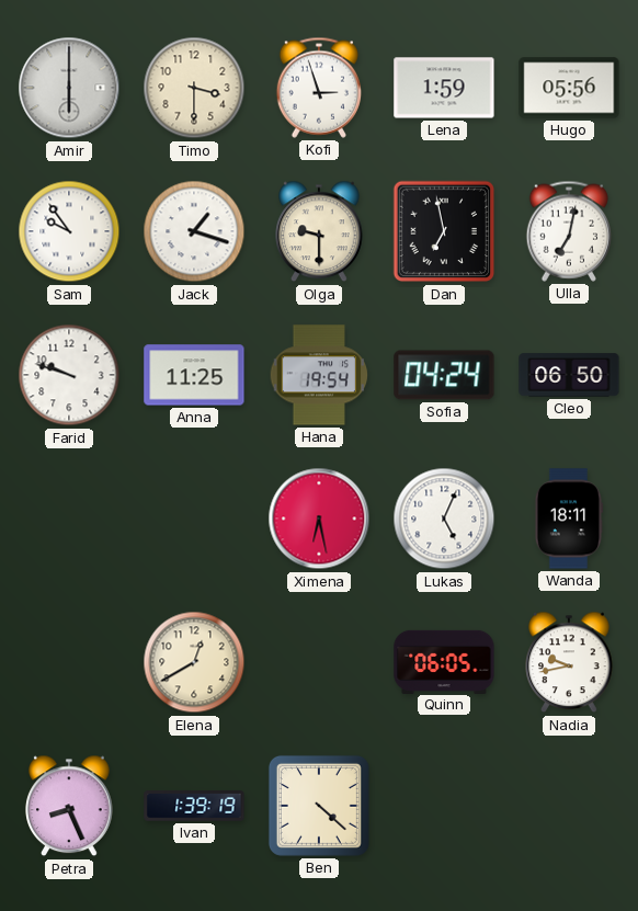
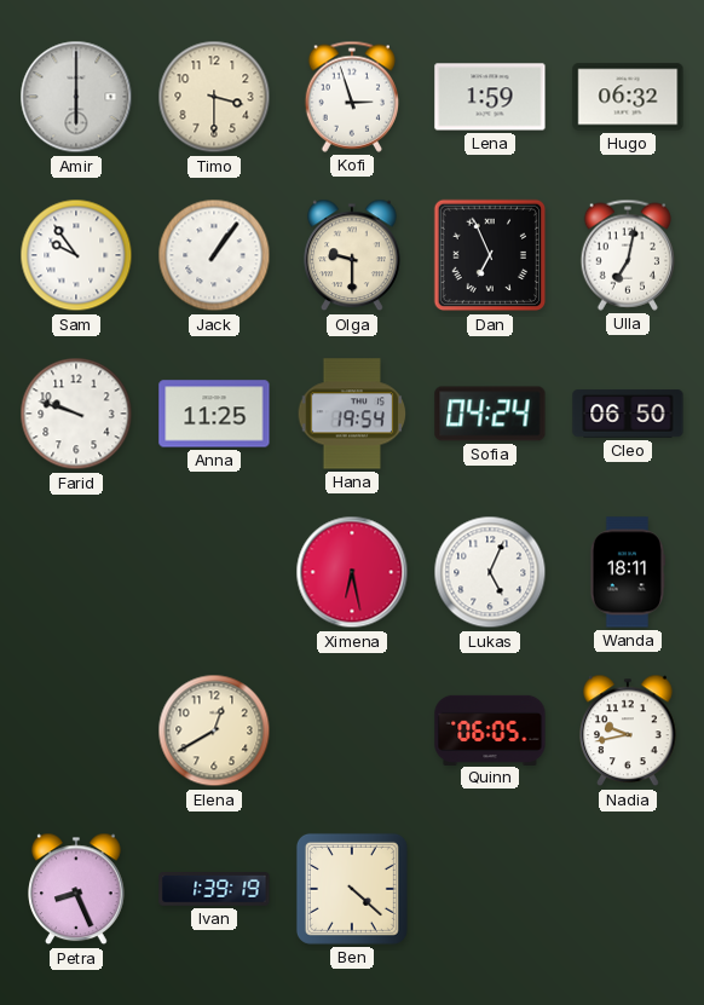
Hugo: 05:56 -> 06:32
Jack: 1:18 -> 1:06
Dan: 6:58 -> 6:56
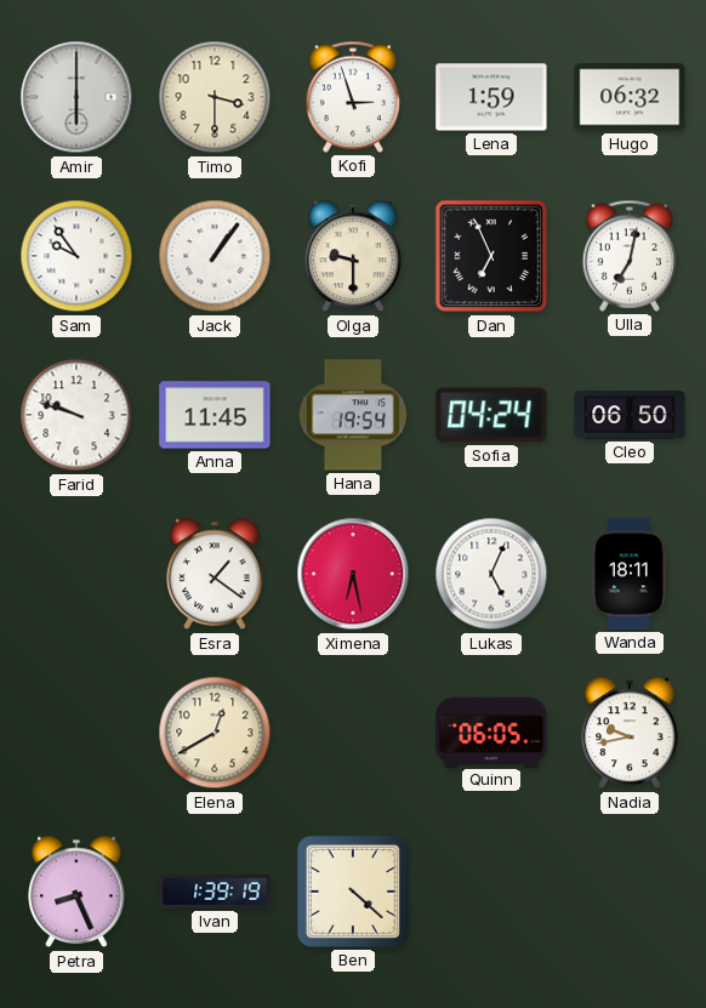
Anna: 11:25 -> 11:45
Esra: none -> 1:21
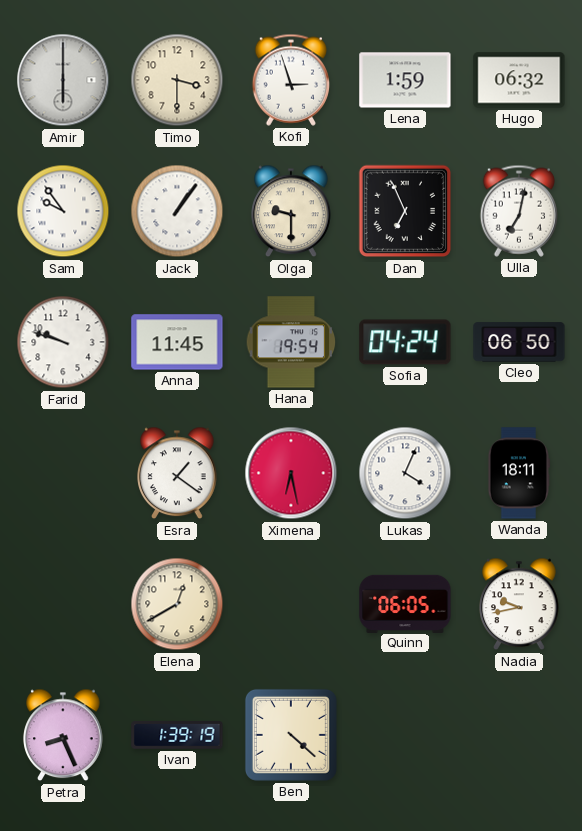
Lukas: 5:04 -> 4:04
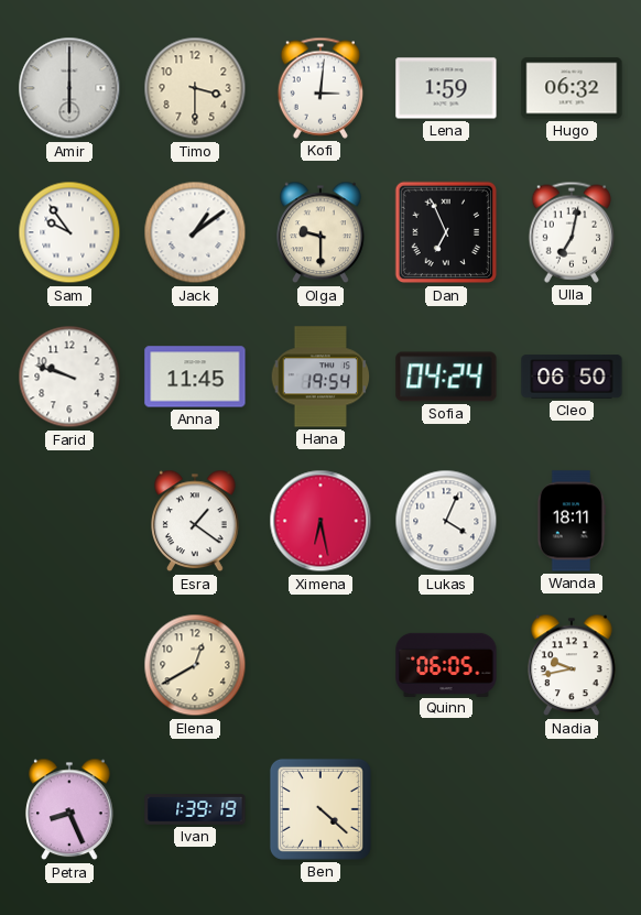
Kofi: 2:57 -> 3:01
Jack: 1:06 -> 1:09
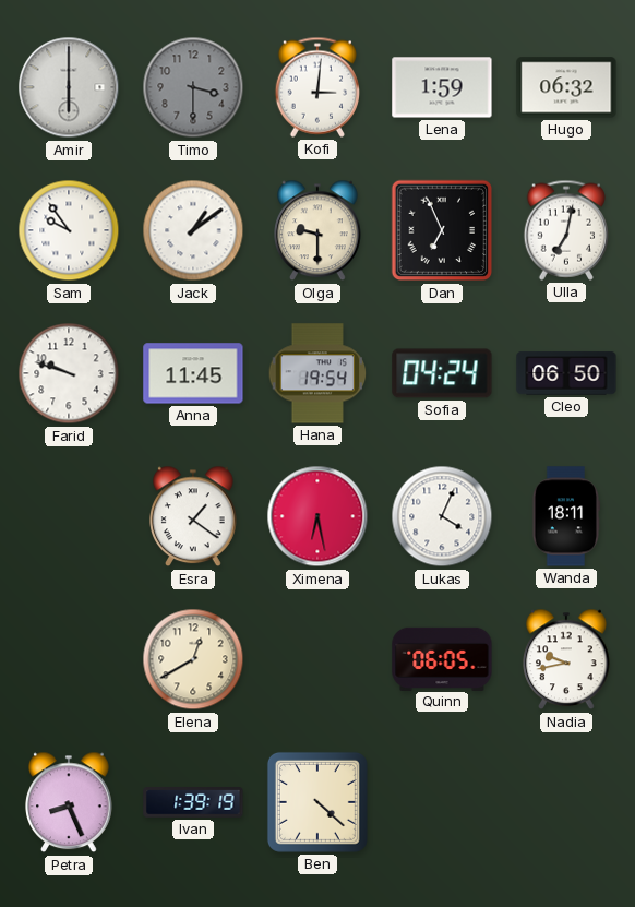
Timo dial: cream -> grey
